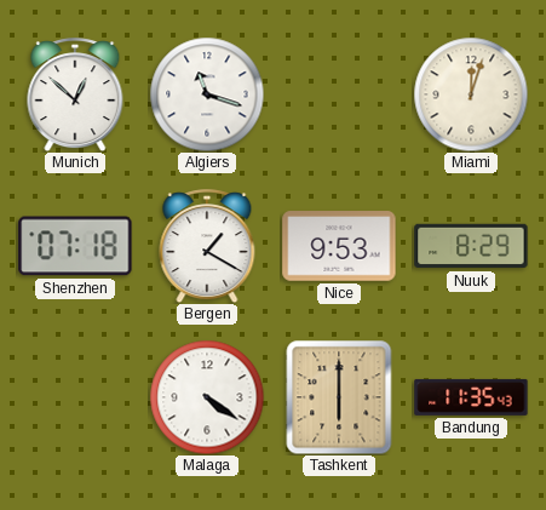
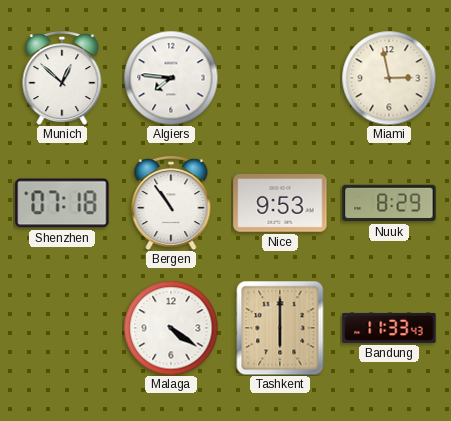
Algiers: 11:18 -> 7:46
Miami: 12:03 -> 2:58
Bergen: 1:20 -> 10:54
Bandung: 11:35 -> 11:33
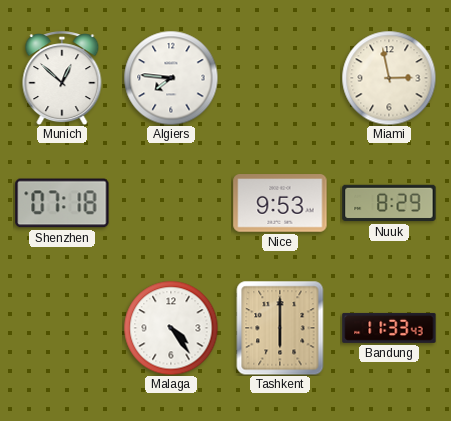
Bergen: 10:54 -> none
Malaga: 4:21 -> 4:24
